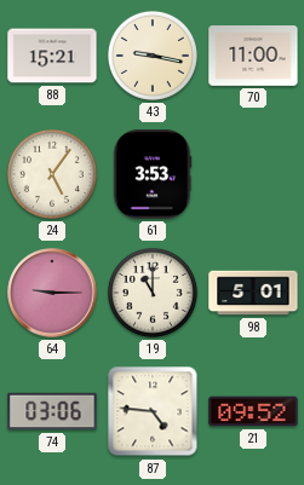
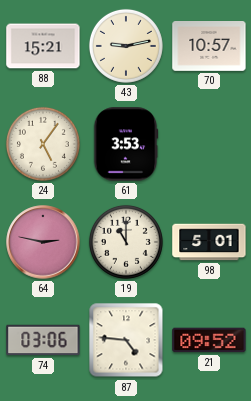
43: 9:17 -> 9:13
70: 11:00 -> 10:57
64: 9:15 -> 2:47
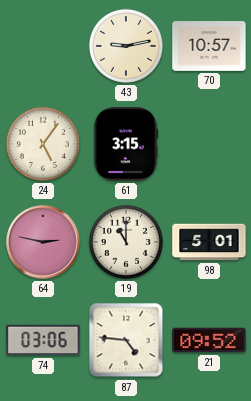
88: 15:21 -> none
61: 3:53 -> 3:15
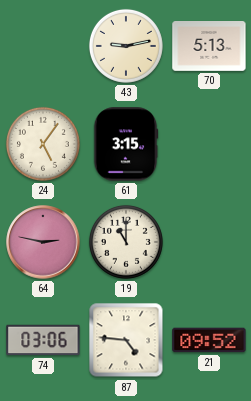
70: 10:57 -> 5:13
98: 5:01 -> none
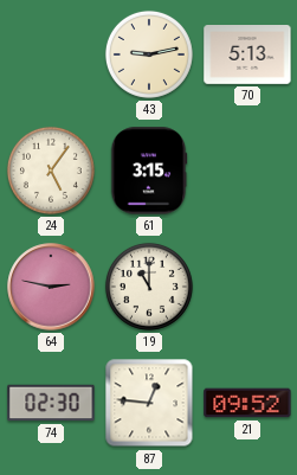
74: 03:06 -> 02:30
87: 4:46 -> 12:46
